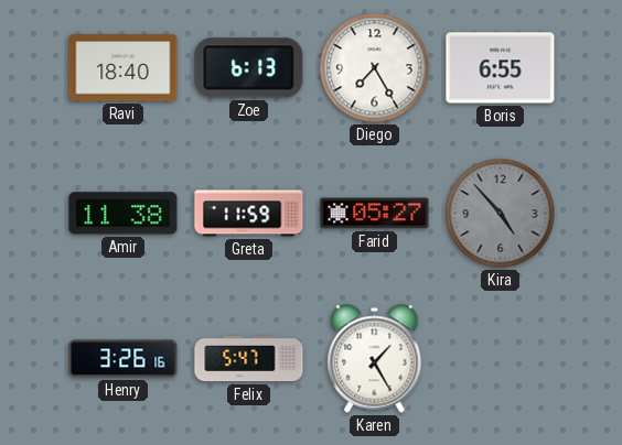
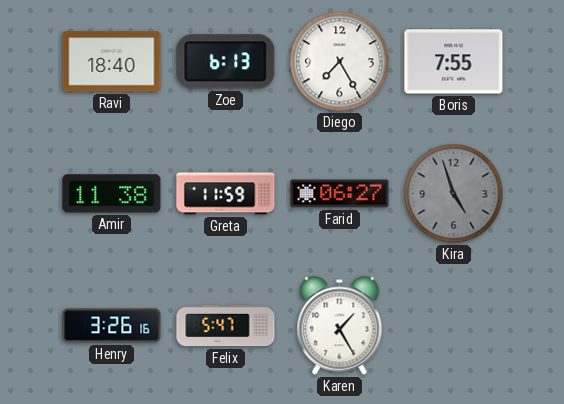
Boris: 6:55 -> 7:55
Farid: 05:27 -> 06:27
Kira: 4:53 -> 4:57
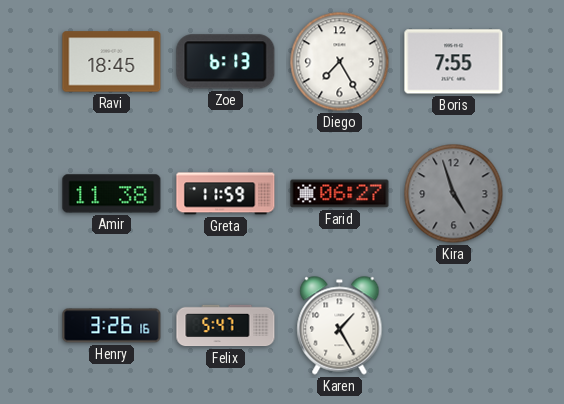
Ravi: 18:40 -> 18:45
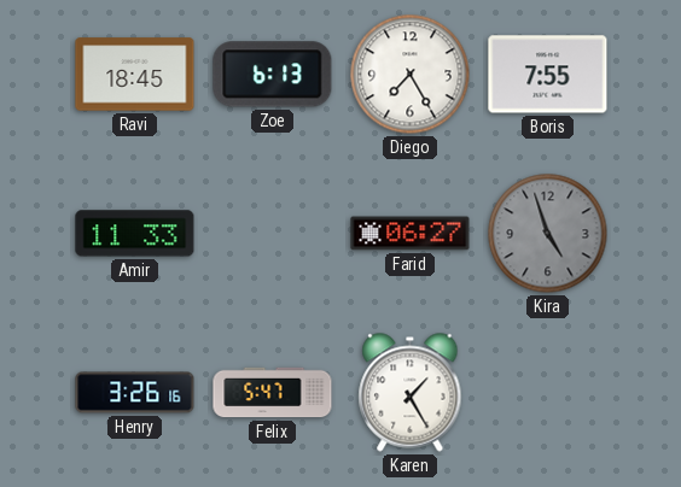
Amir: 11:38 -> 11:33
Greta: 11:59 -> none
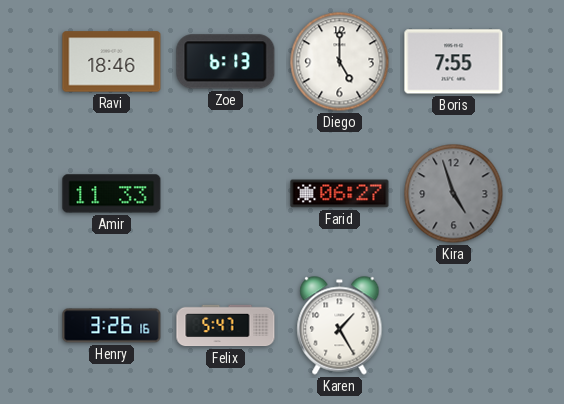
Ravi: 18:45 -> 18:46
Diego: 7:25 -> 5:00
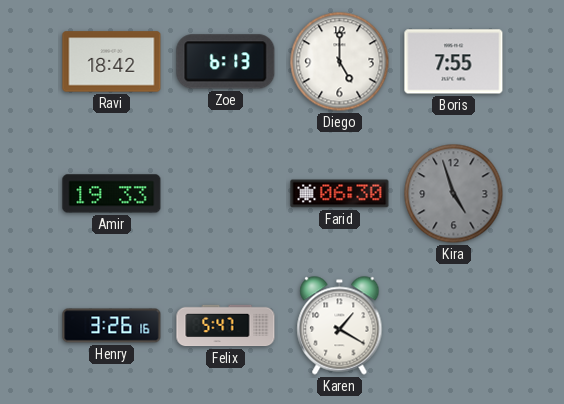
Ravi: 18:46 -> 18:42
Amir: 11:33 -> 19:33
Farid: 06:27 -> 06:30
Karen: 1:25 -> 1:20
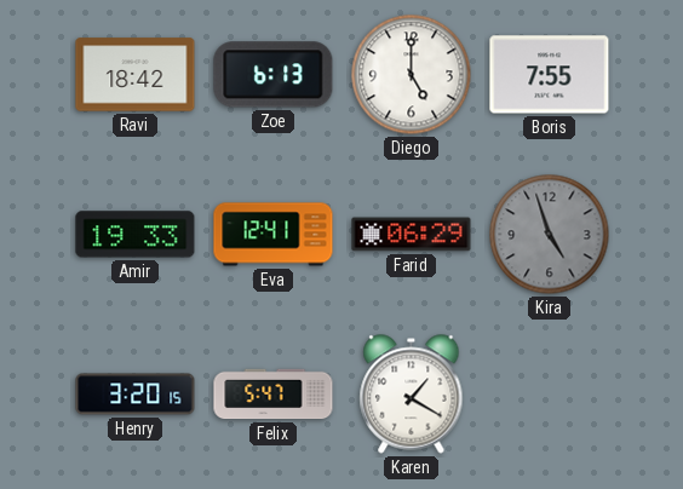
Eva: none -> 12:41
Farid: 06:30 -> 06:29
Henry: 3:26 -> 3:20
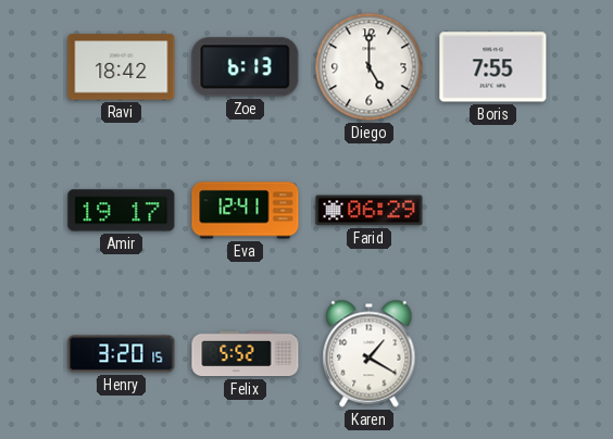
Amir: 19:33 -> 19:17
Kira: 4:57 -> none
Felix: 5:47 -> 5:52
